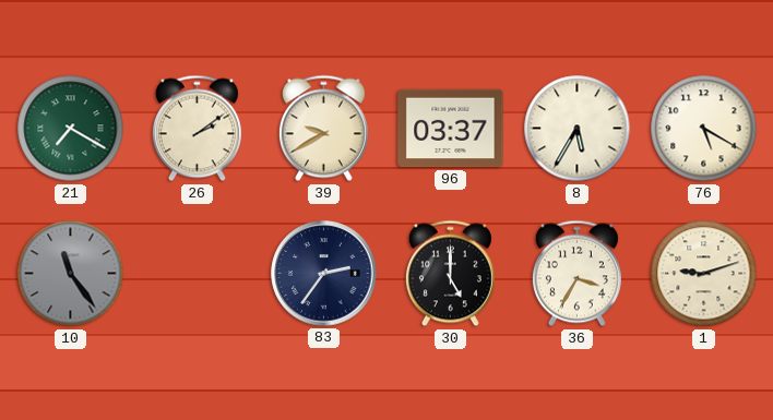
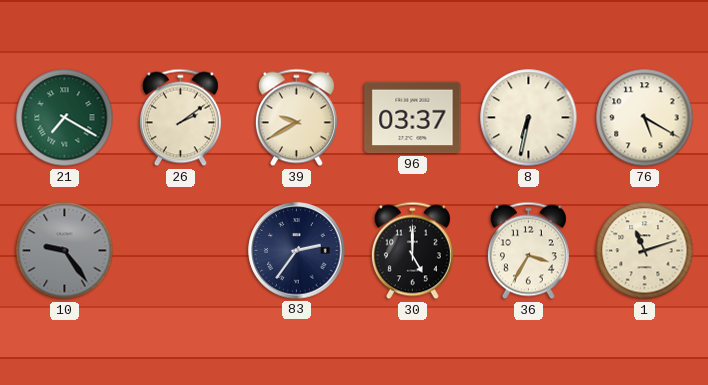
8: 5:35 -> 6:32
10: 11:24 -> 9:24
1: 9:12 -> 11:12
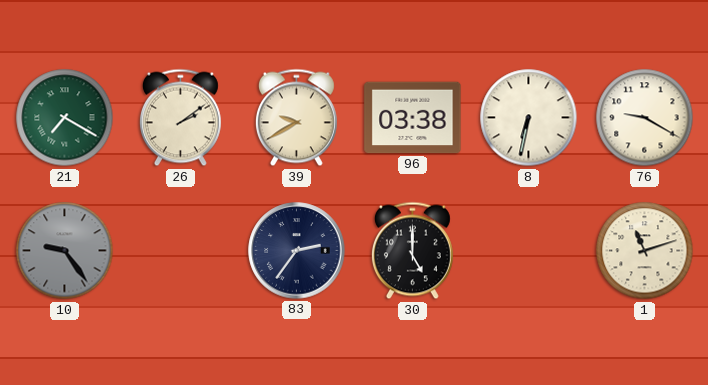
96: 03:37 -> 03:38
76: 5:20 -> 9:20
36: 3:35 -> none
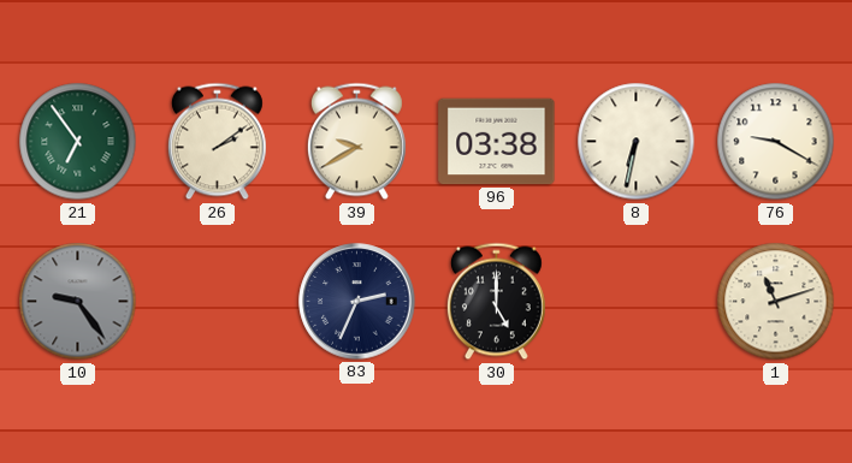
21: 7:20 -> 6:54
83: 2:36 -> 2:34
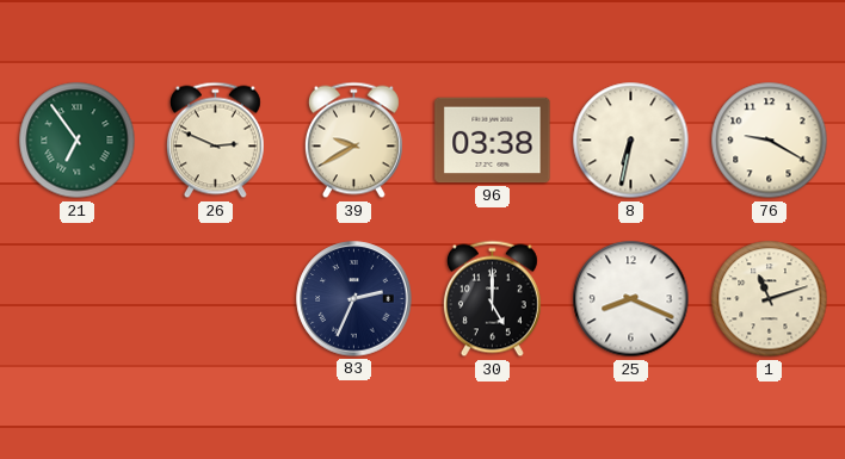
26: 2:09 -> 2:49
10: 9:24 -> none
25: none -> 8:19
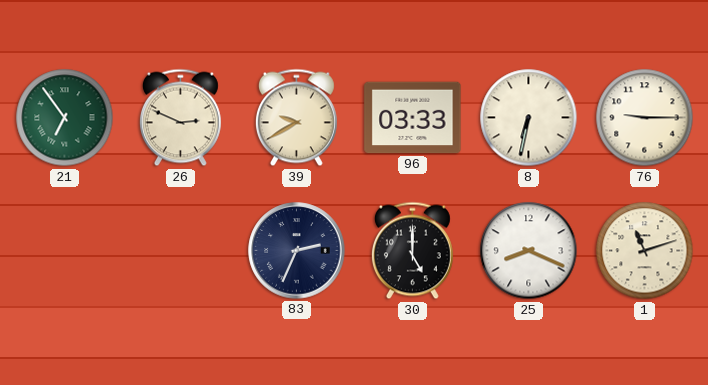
96: 03:38 -> 03:33
76: 9:20 -> 9:15
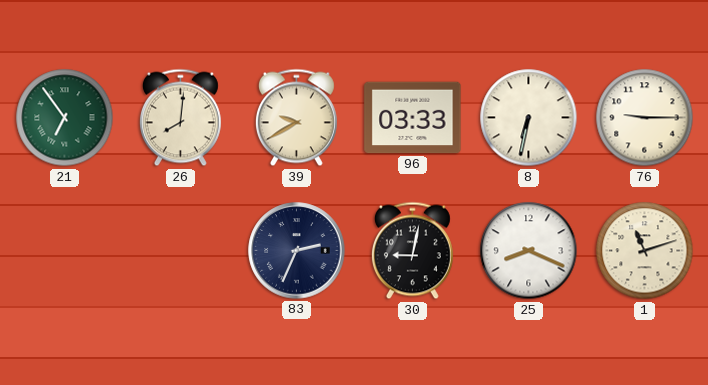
26: 2:49 -> 8:01
30: 5:00 -> 9:02
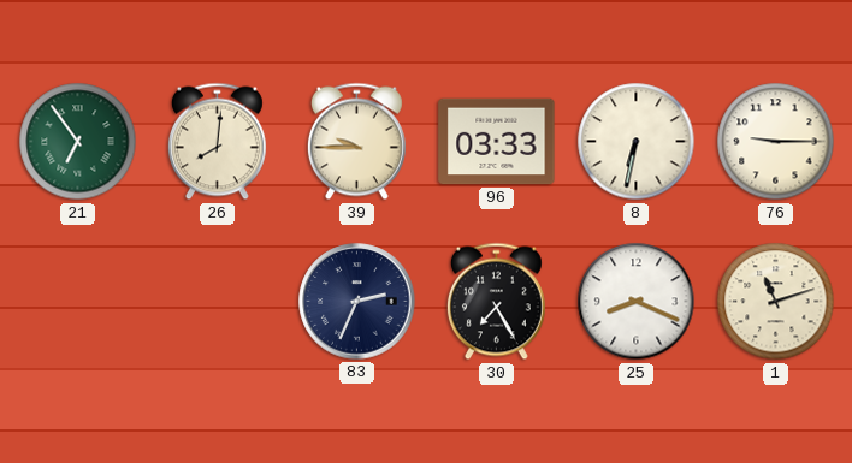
39: 9:40 -> 9:45
30: 9:02 -> 7:25
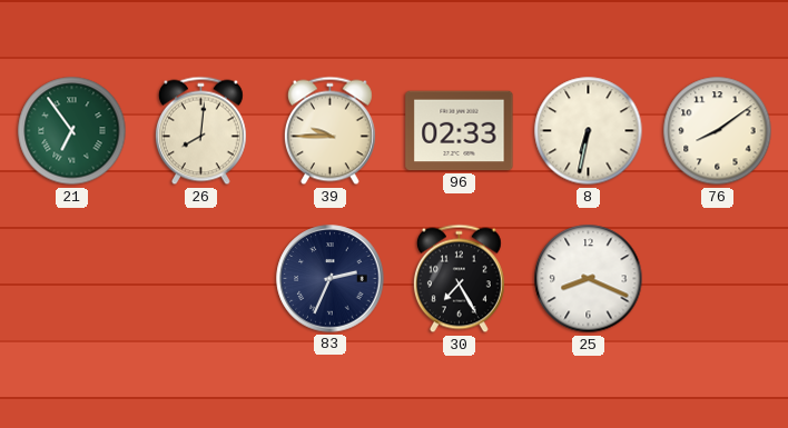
96: 03:33 -> 02:33
76: 9:15 -> 8:09
1: 11:12 -> none
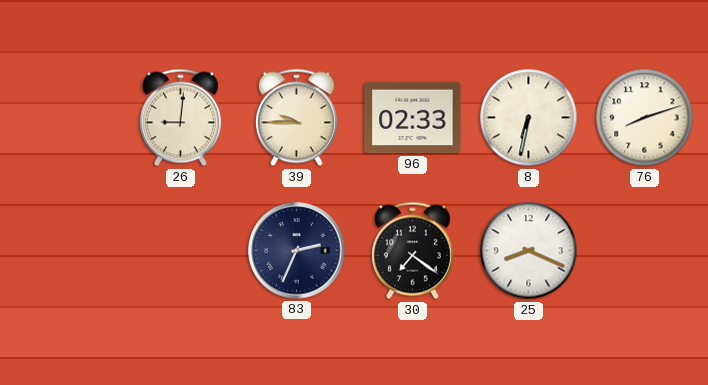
21: 6:54 -> none
26: 8:01 -> 9:01
76: 8:09 -> 8:12
30: 7:25 -> 7:21
